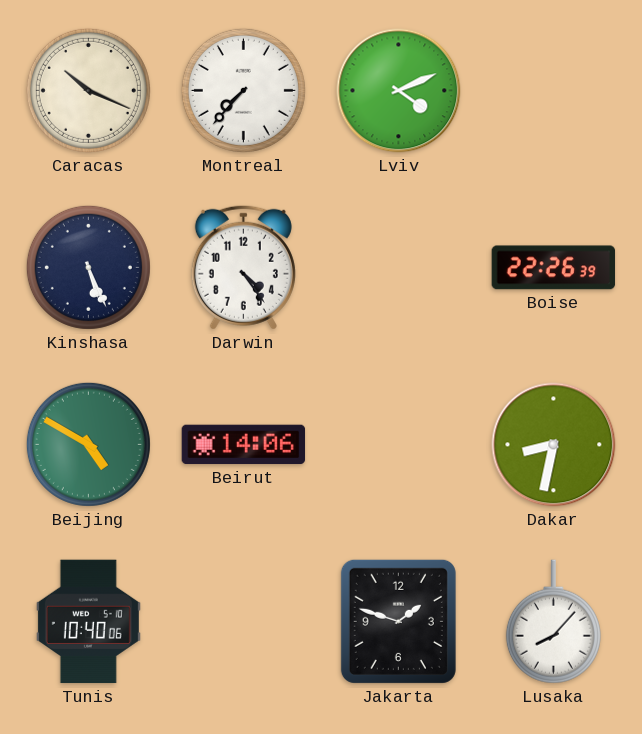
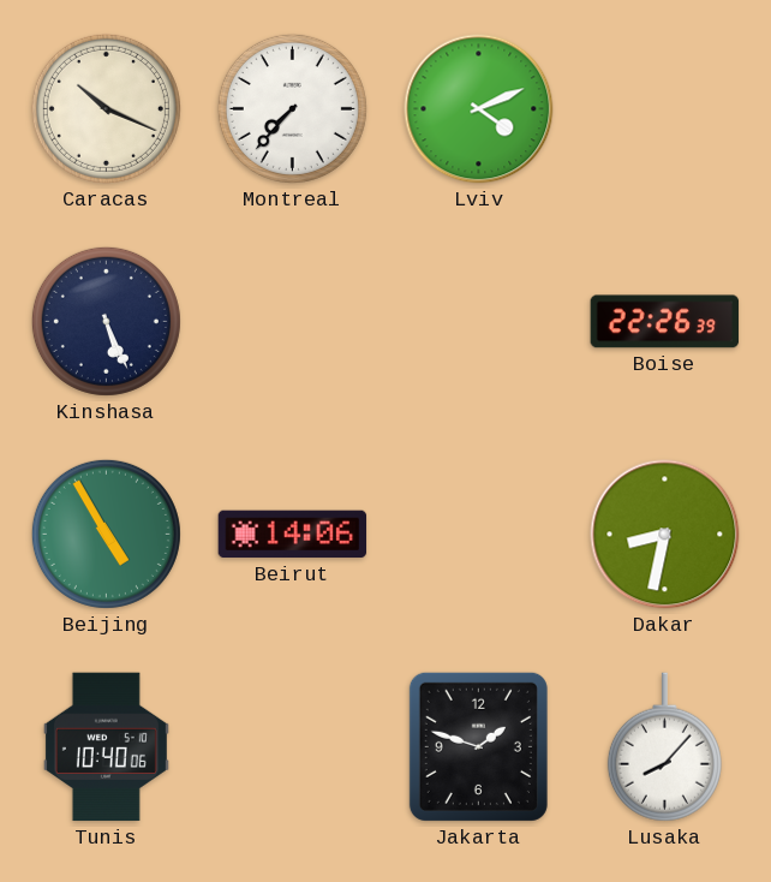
Darwin: 4:24 -> none
Beijing: 4:50 -> 4:55
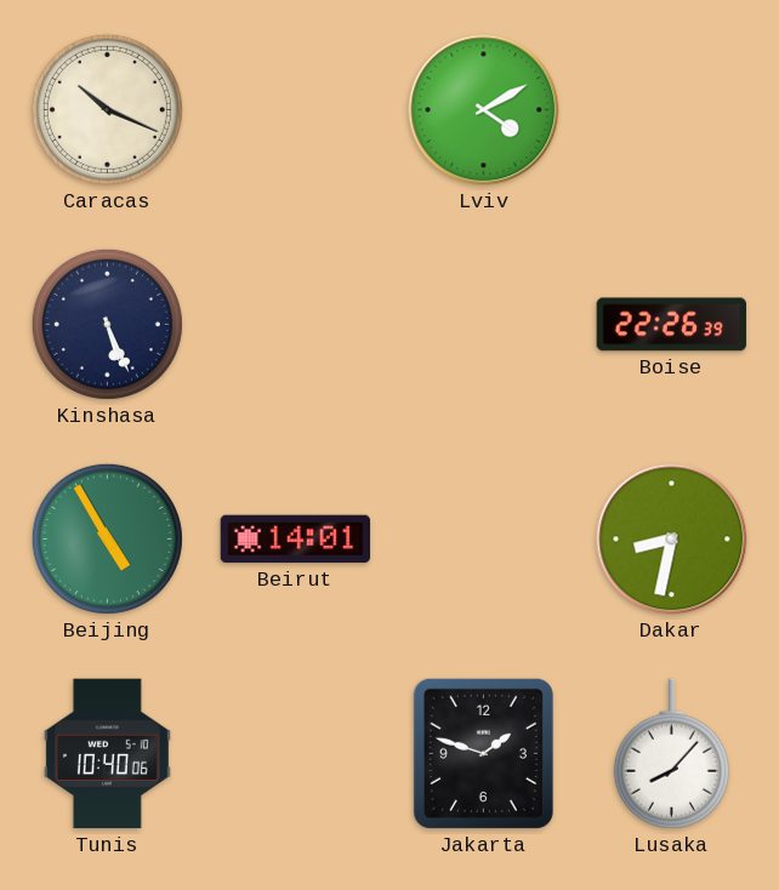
Montreal: 7:37 -> none
Lviv: 4:11 -> 4:10
Beirut: 14:06 -> 14:01
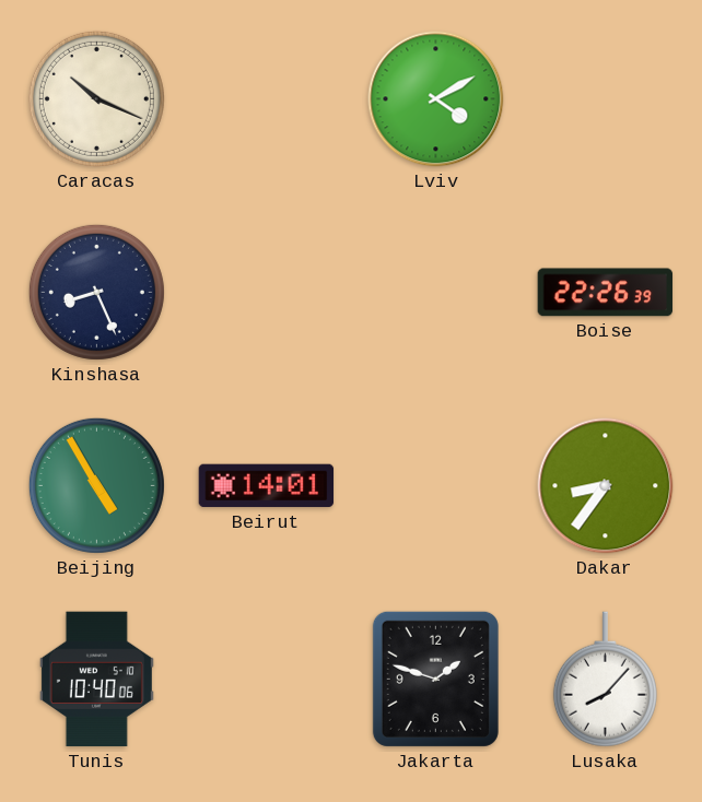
Kinshasa: 5:26 -> 8:26
Dakar: 8:32 -> 8:36
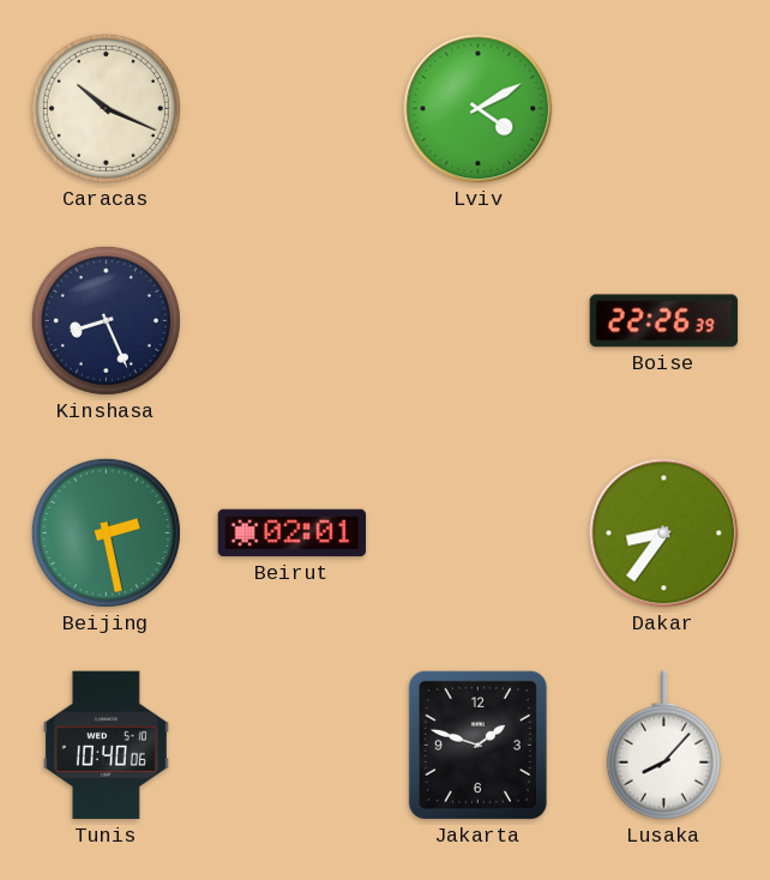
Beijing: 4:55 -> 2:28
Beirut: 14:01 -> 02:01
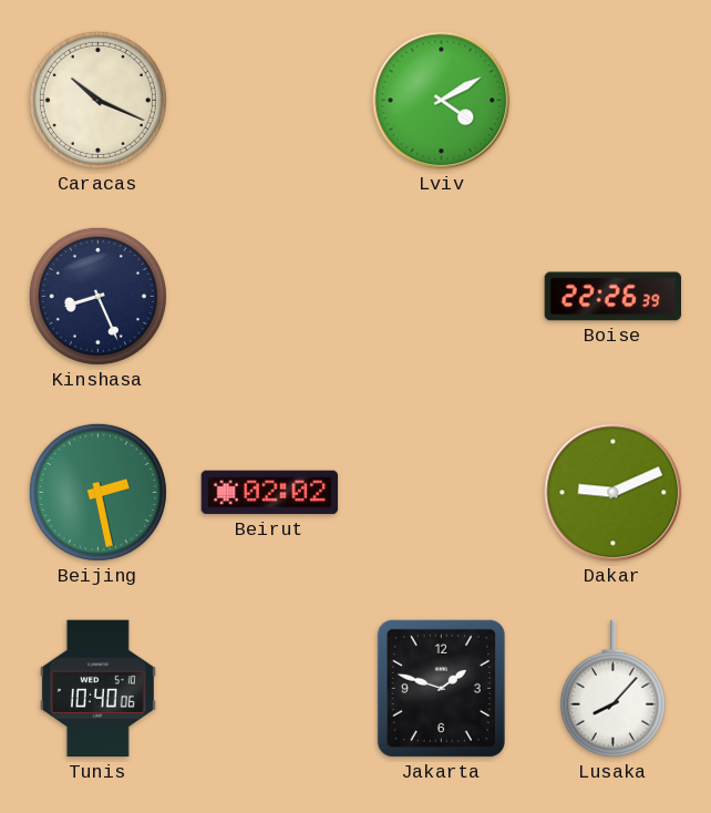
Beirut: 02:01 -> 02:02
Dakar: 8:36 -> 9:11
